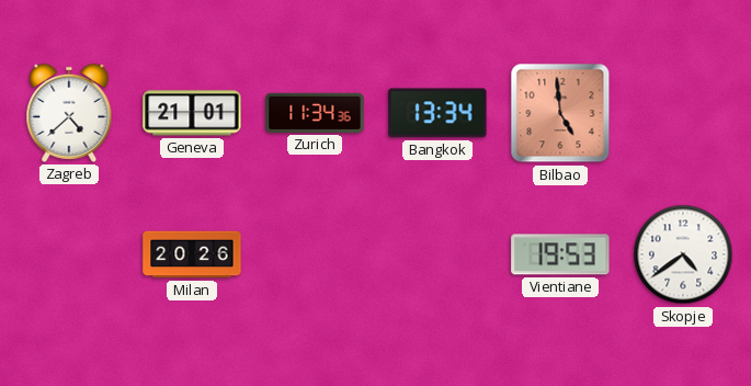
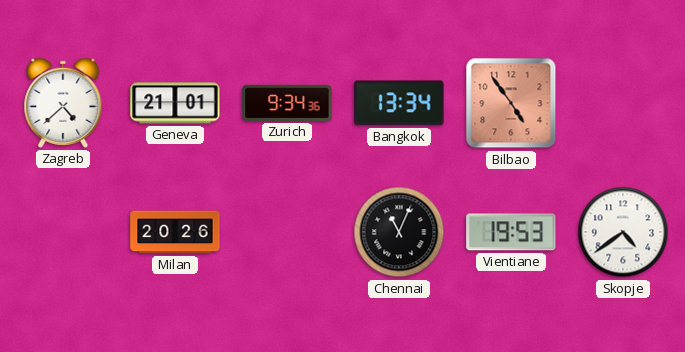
Zurich: 11:34 -> 9:34
Bilbao: 4:59 -> 4:54
Chennai: none -> 11:04
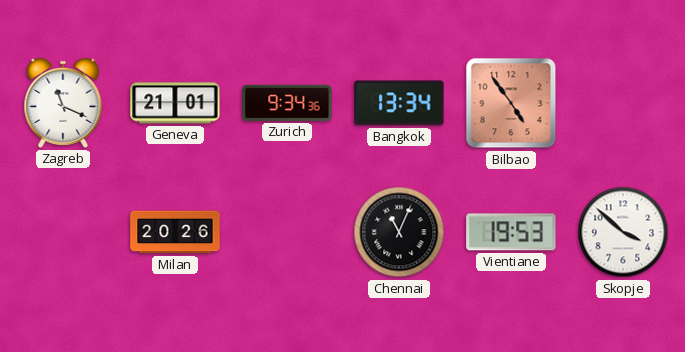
Zagreb: 4:38 -> 11:19
Skopje: 4:39 -> 3:52
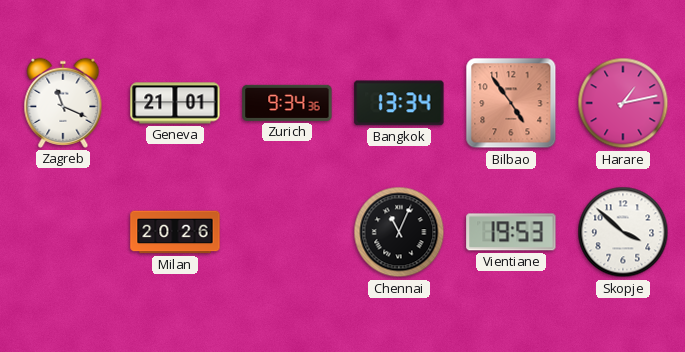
Harare: none -> 1:13
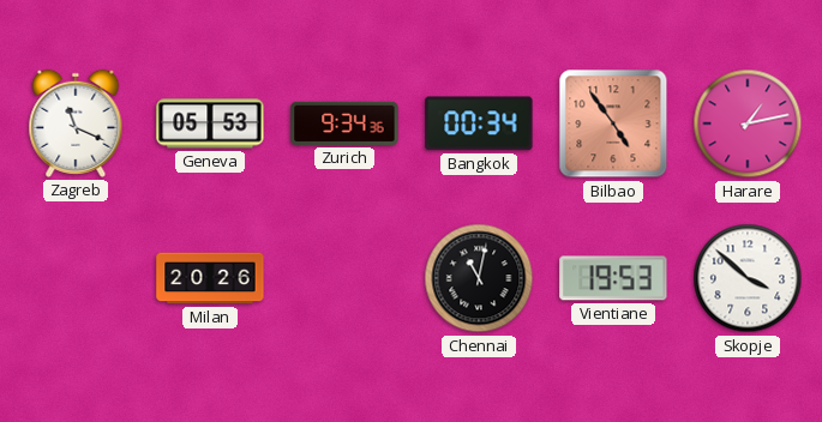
Geneva: 21:01 -> 05:53
Bangkok: 13:34 -> 00:34
Chennai: 11:04 -> 11:02
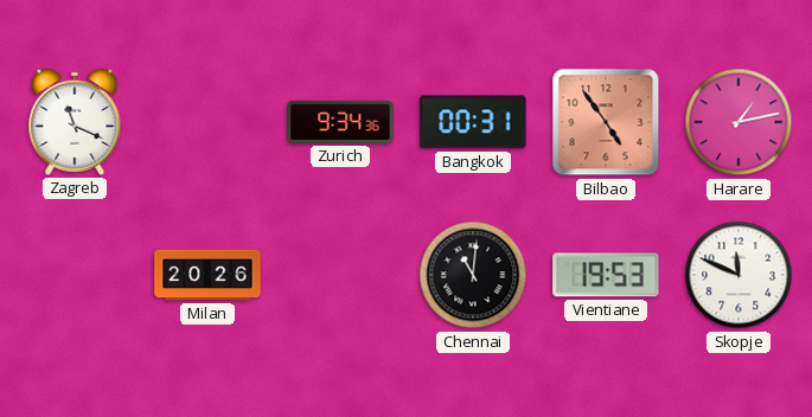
Geneva: 05:53 -> none
Bangkok: 00:34 -> 00:31
Chennai: 11:02 -> 11:01
Skopje: 3:52 -> 11:49
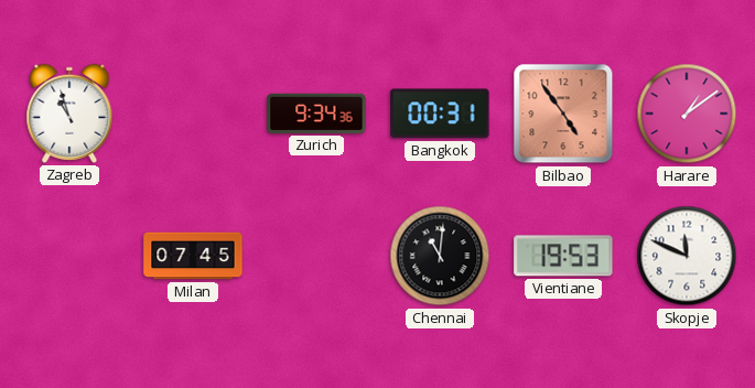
Zagreb: 11:19 -> 10:57
Harare: 1:13 -> 1:09
Milan: 20:26 -> 07:45
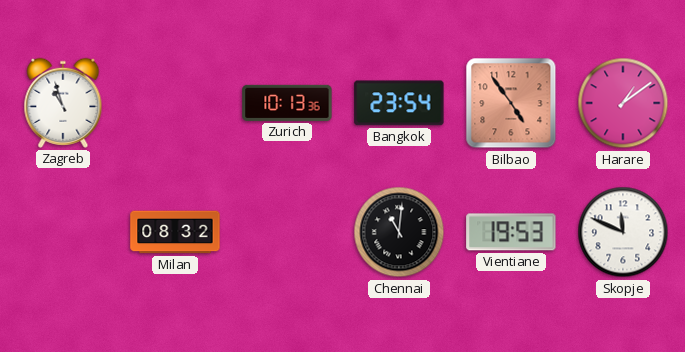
Zurich: 9:34 -> 10:13
Bangkok: 00:31 -> 23:54
Milan: 07:45 -> 08:32
